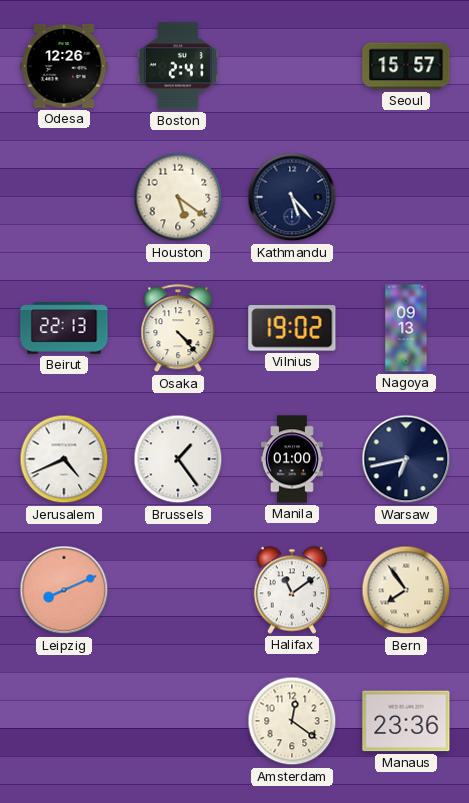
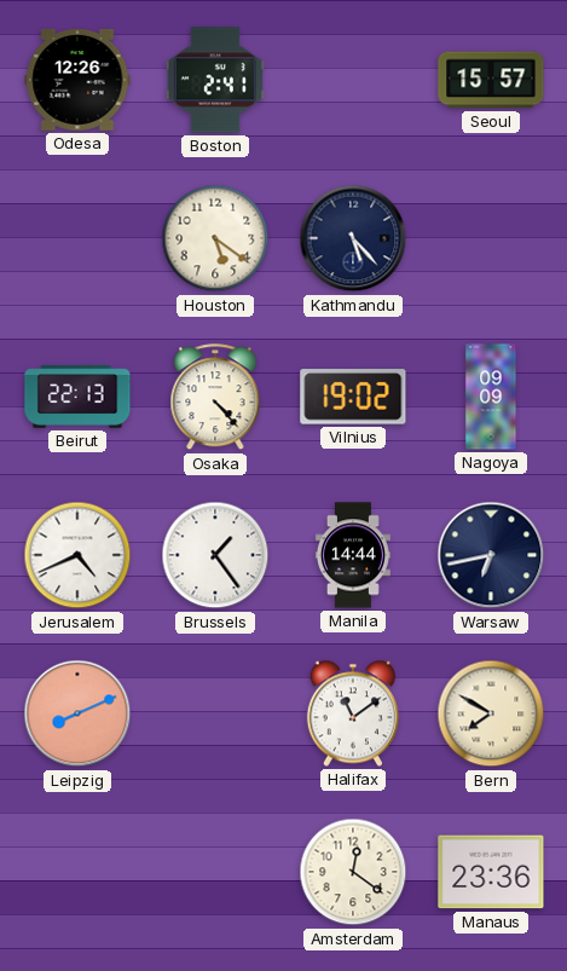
Nagoya: 09:13 -> 09:09
Manila: 01:00 -> 14:44
Bern: 7:54 -> 7:50
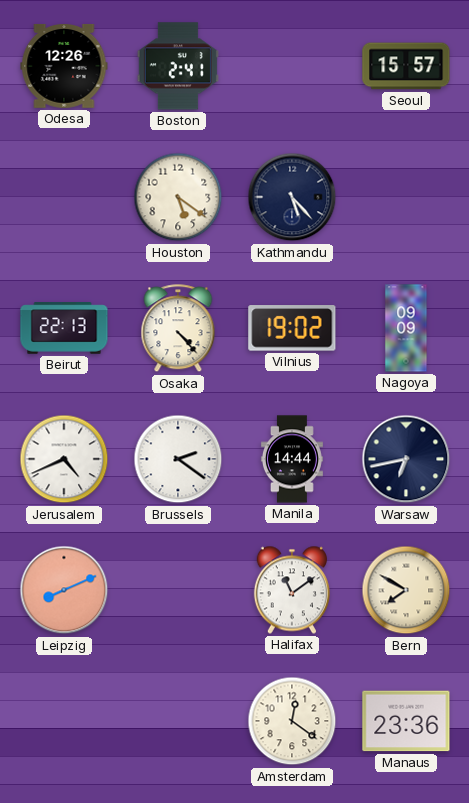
Brussels: 1:24 -> 2:21
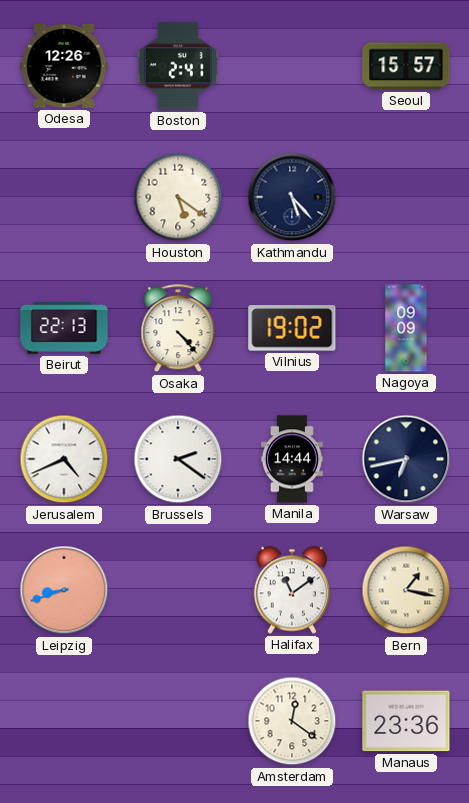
Leipzig: 8:11 -> 8:42
Bern: 7:50 -> 1:17
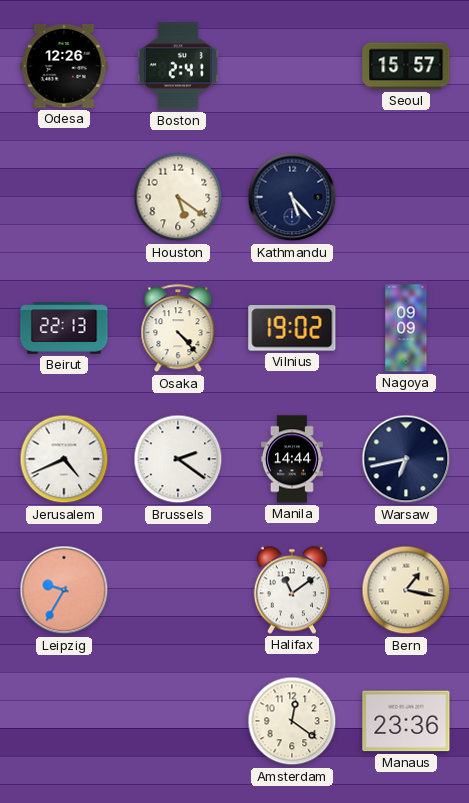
Leipzig: 8:42 -> 9:35
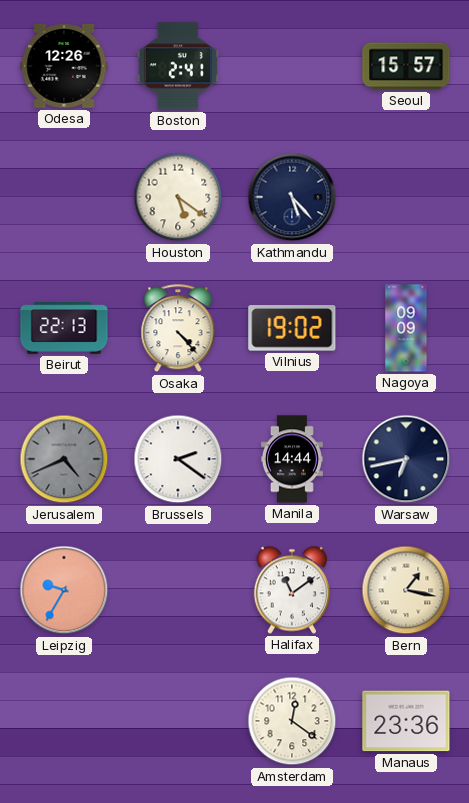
Jerusalem dial: white -> grey
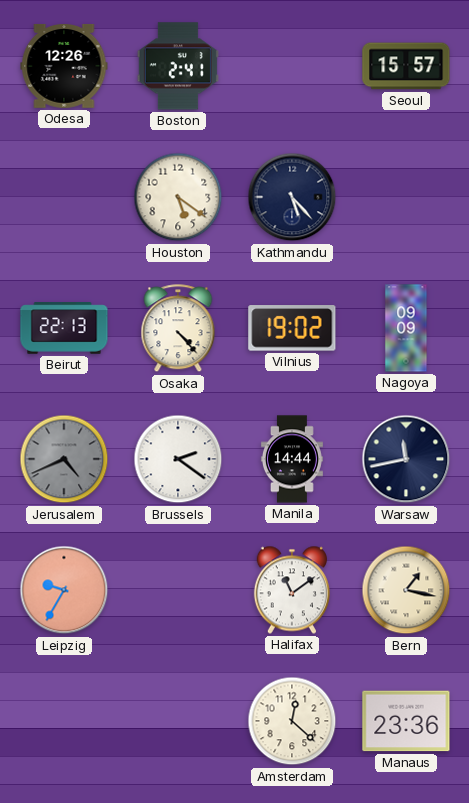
Warsaw: 6:43 -> 11:43
Amsterdam: 12:21 -> 12:22
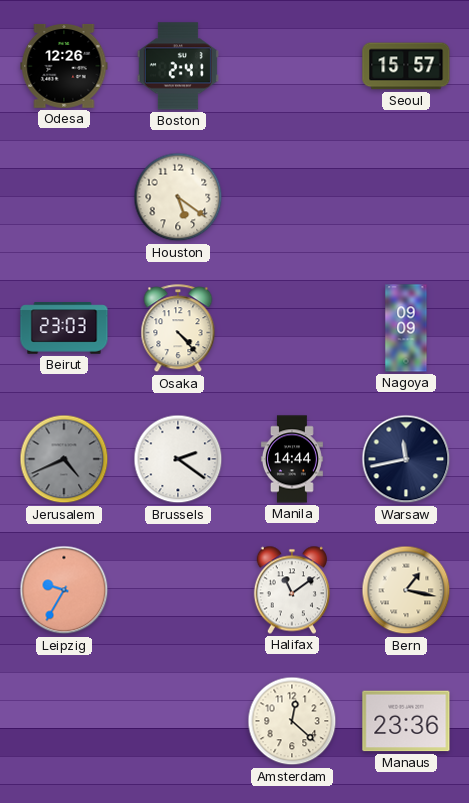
Kathmandu: 5:23 -> none
Beirut: 22:13 -> 23:03
Vilnius: 19:02 -> none
